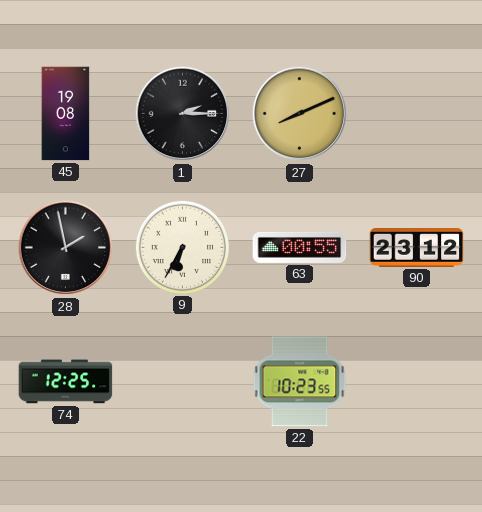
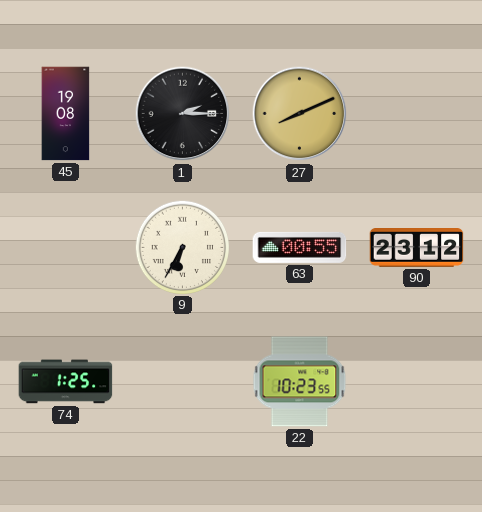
28: 1:58 -> none
74: 12:25 -> 1:25
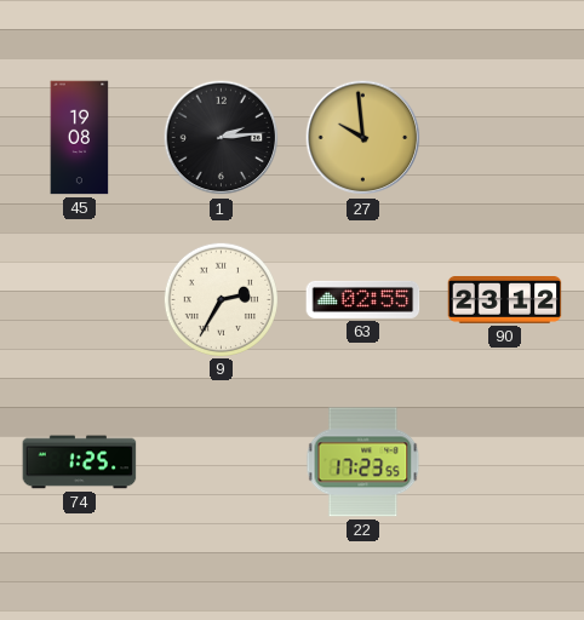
1: 2:15 -> 2:14
27: 8:11 -> 9:59
9: 6:35 -> 2:35
63: 00:55 -> 02:55
22: 10:23 -> 17:23
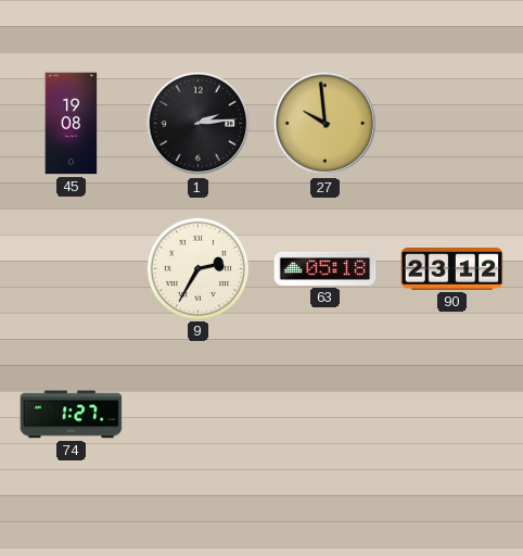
63: 02:55 -> 05:18
74: 1:25 -> 1:27
22: 17:23 -> none
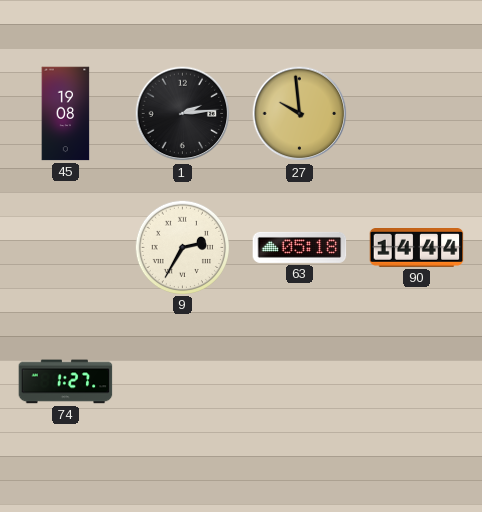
90: 23:12 -> 14:44
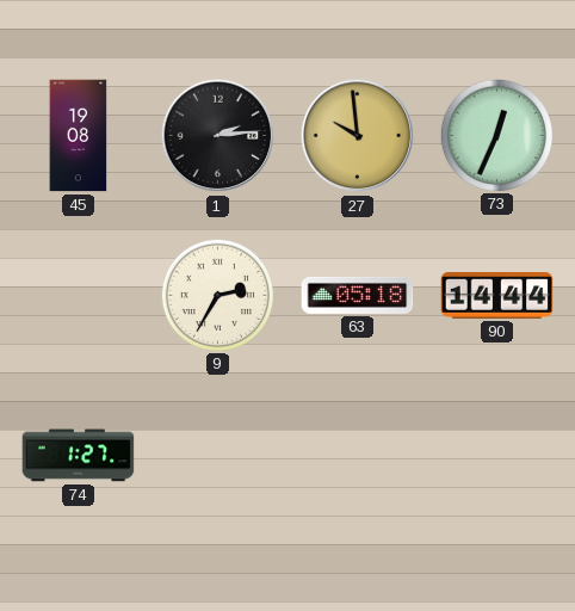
73: none -> 12:34
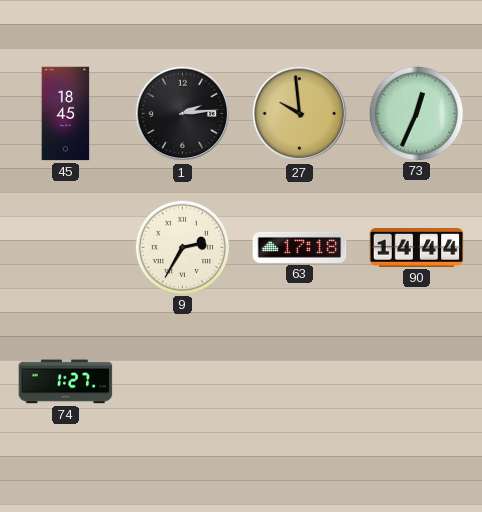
45: 19:08 -> 18:45
63: 05:18 -> 17:18
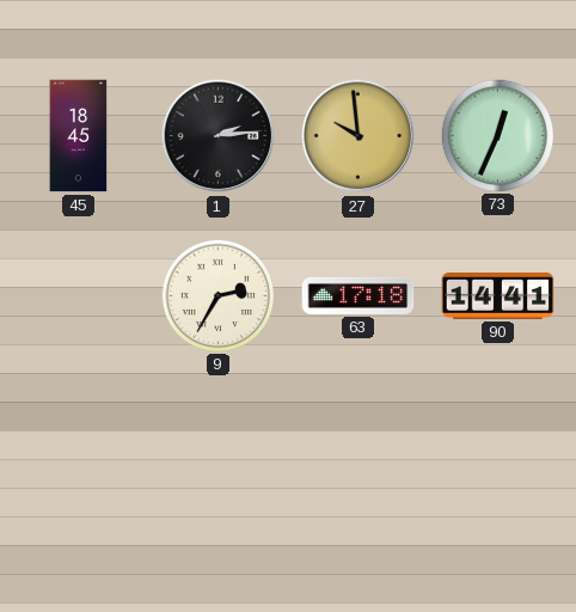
90: 14:44 -> 14:41
74: 1:27 -> none
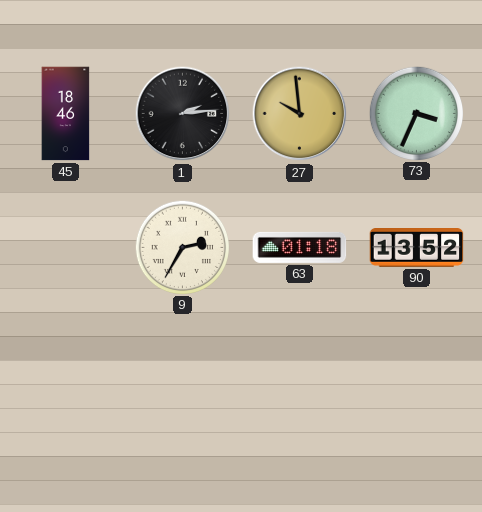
45: 18:45 -> 18:46
73: 12:34 -> 3:34
63: 17:18 -> 01:18
90: 14:41 -> 13:52
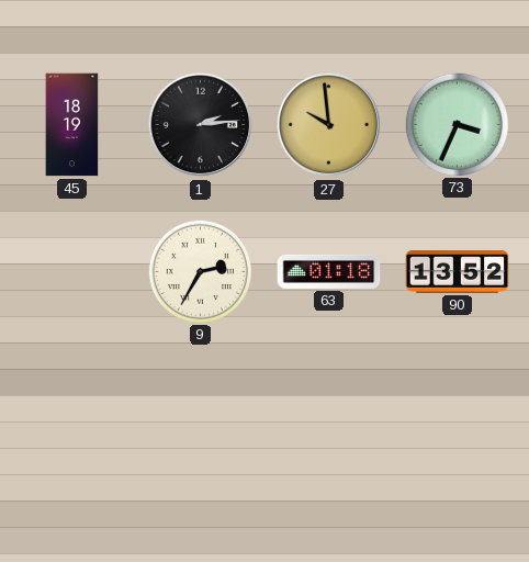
45: 18:46 -> 18:19
